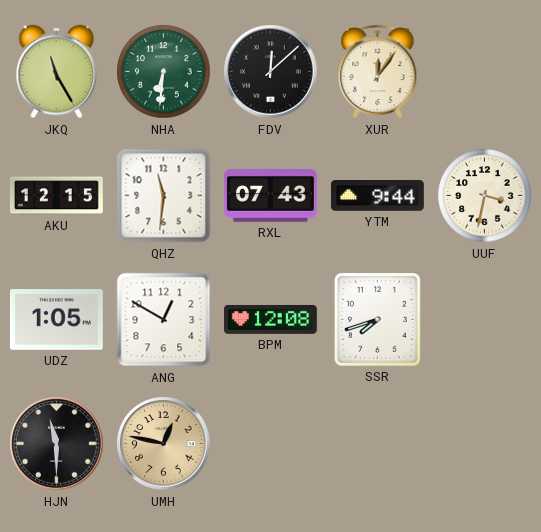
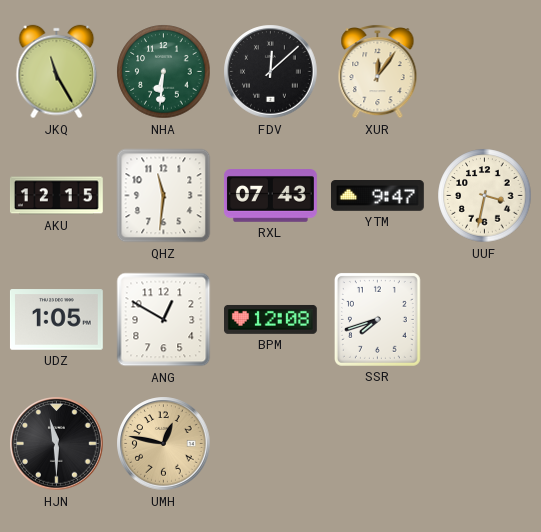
YTM: 9:44 -> 9:47
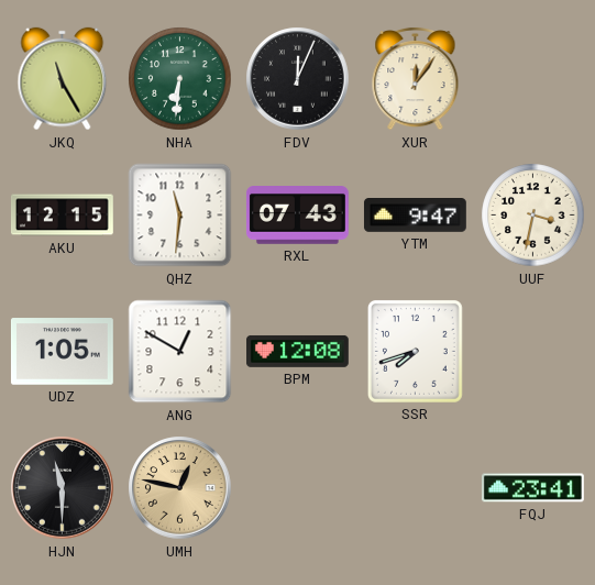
FDV: 12:08 -> 12:04
FQJ: none -> 23:41
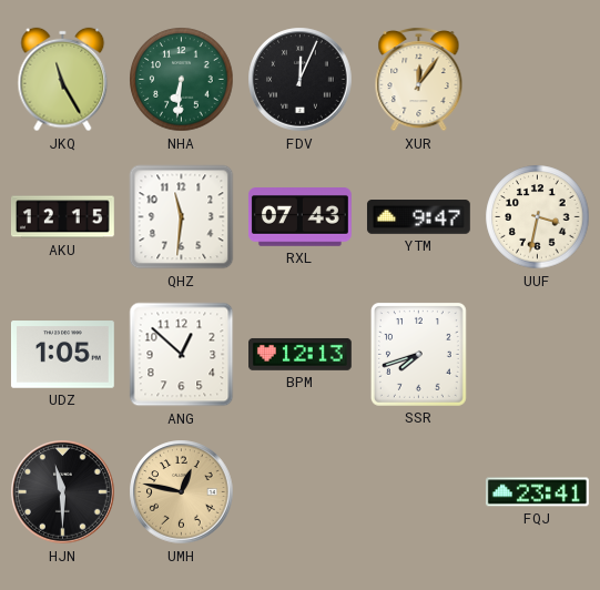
ANG: 12:50 -> 12:52
BPM: 12:08 -> 12:13
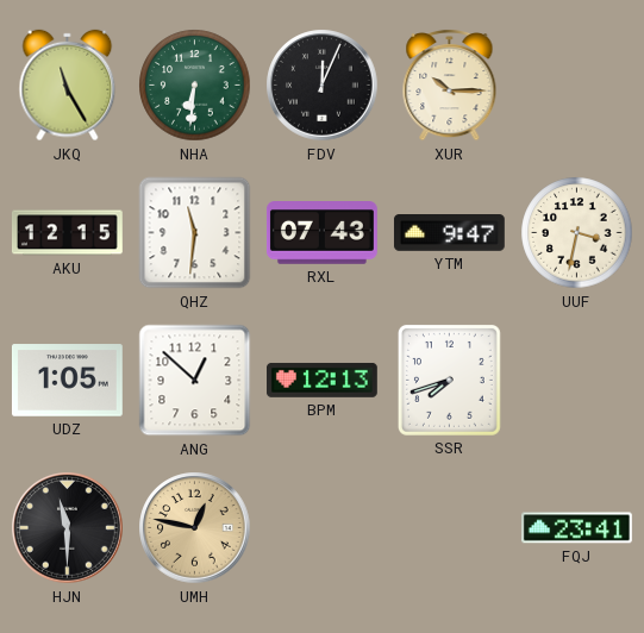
XUR: 12:06 -> 10:15
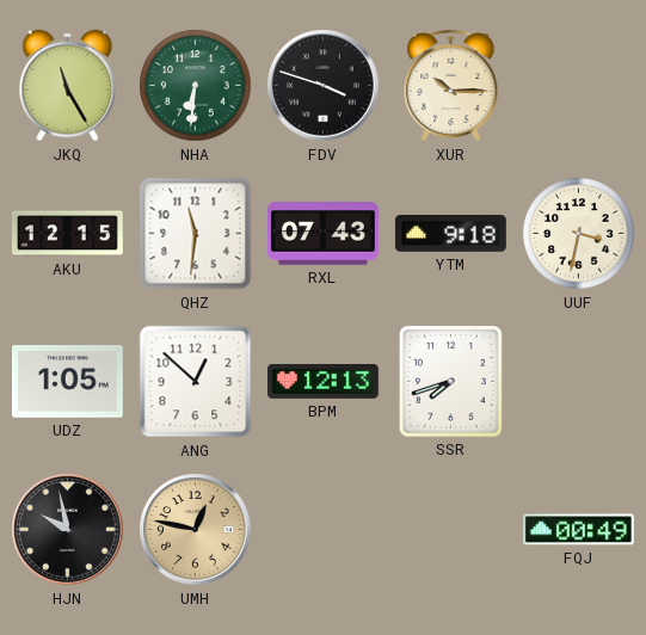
FDV: 12:04 -> 3:48
YTM: 9:47 -> 9:18
HJN: 11:30 -> 9:58
FQJ: 23:41 -> 00:49
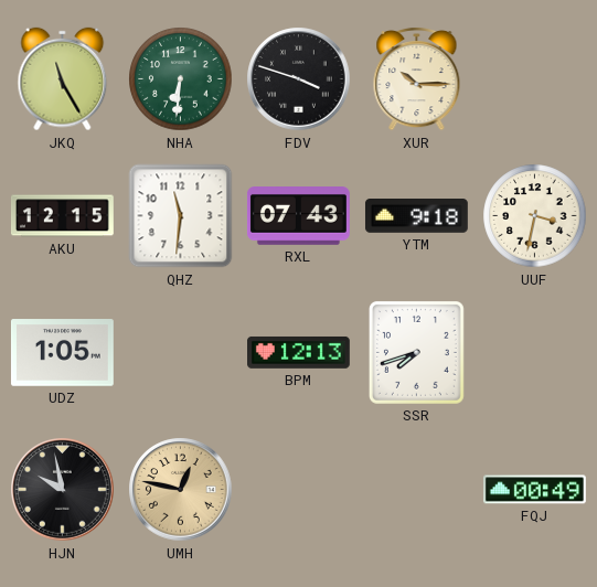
ANG: 12:52 -> none
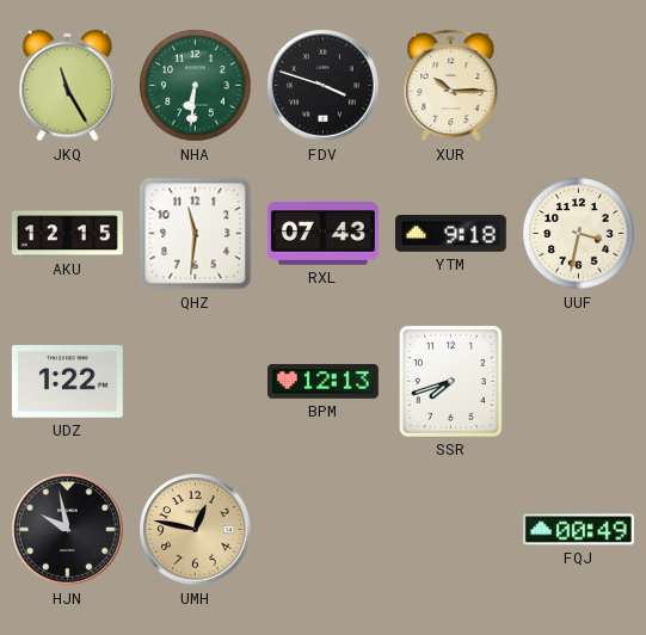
UDZ: 1:05 -> 1:22
